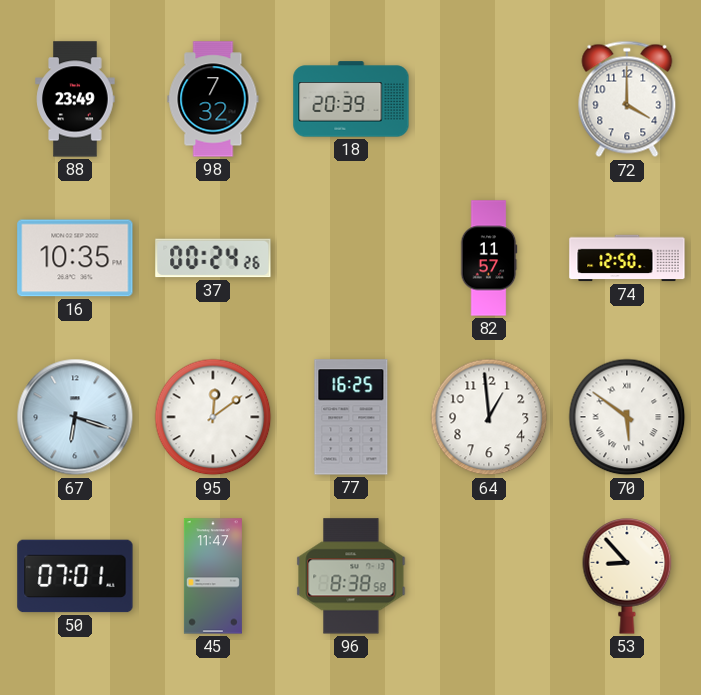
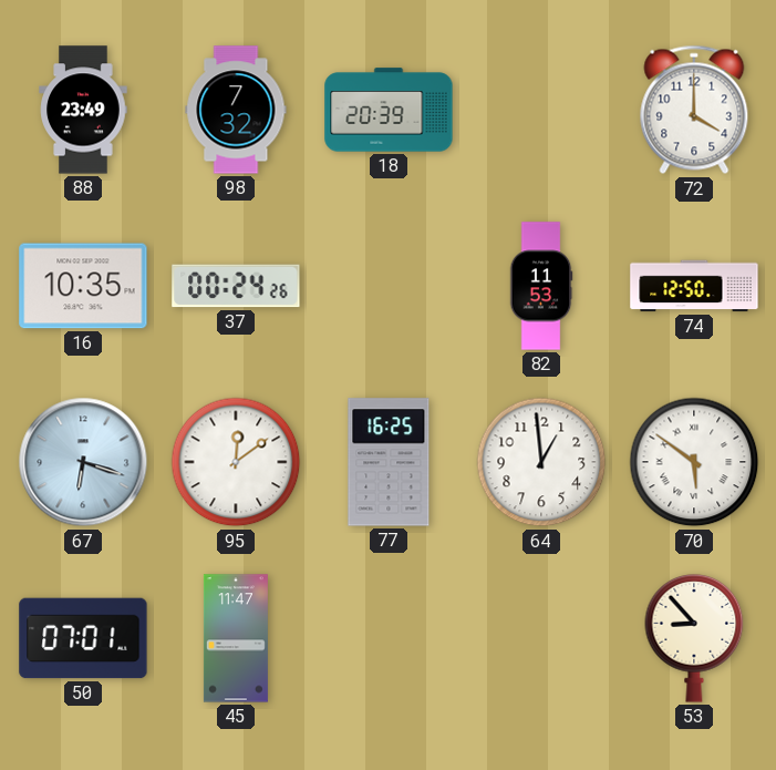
82: 11:57 -> 11:53
96: 8:38 -> none
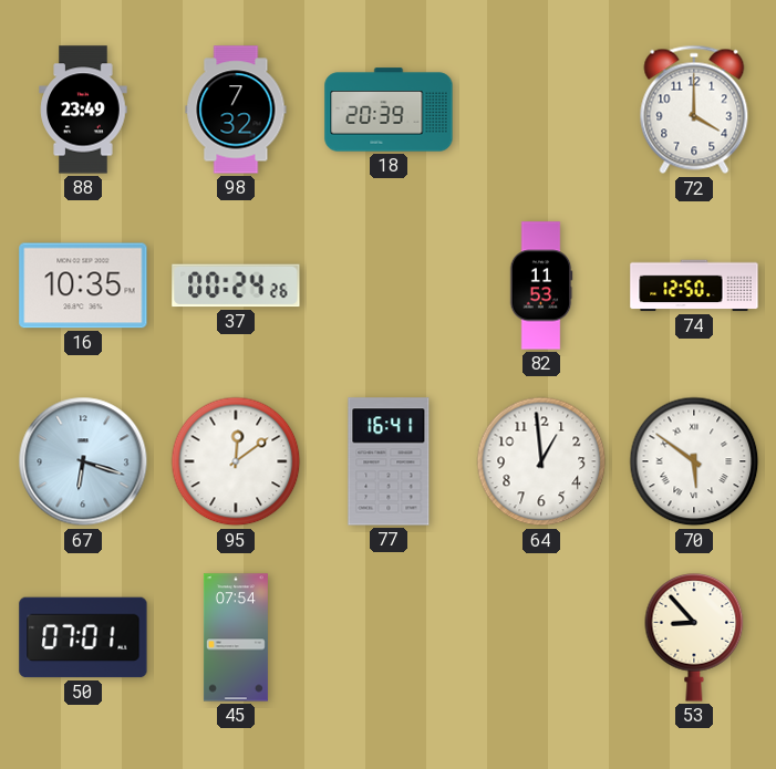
77: 16:25 -> 16:41
45: 11:47 -> 07:54
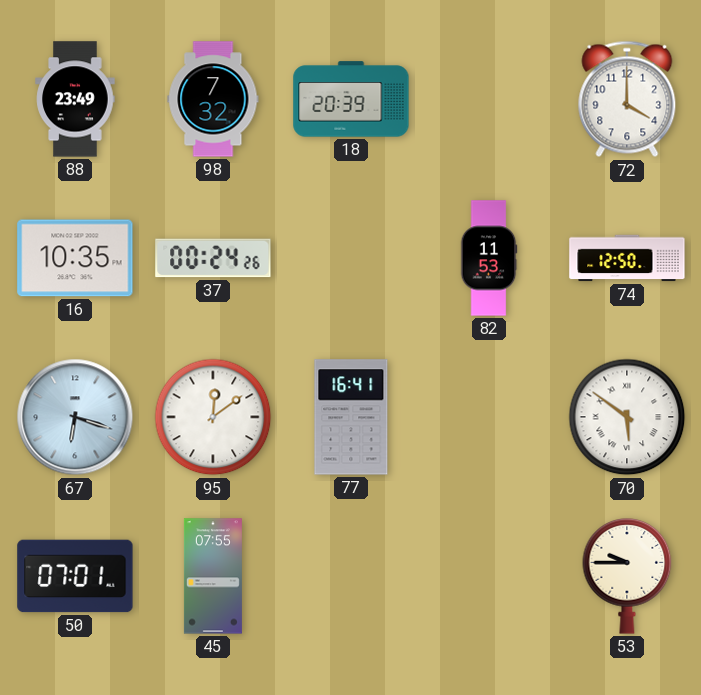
64: 12:59 -> none
45: 07:54 -> 07:55
53: 8:53 -> 9:45
